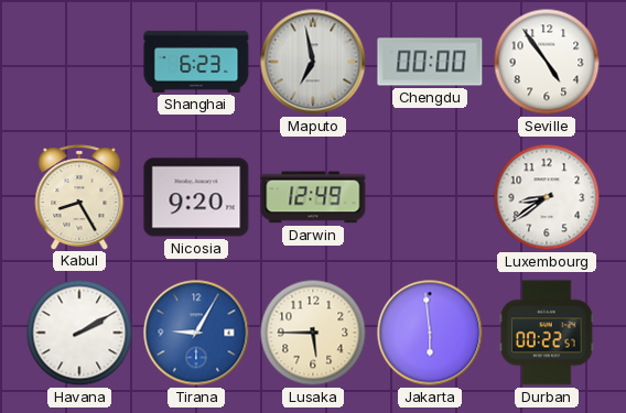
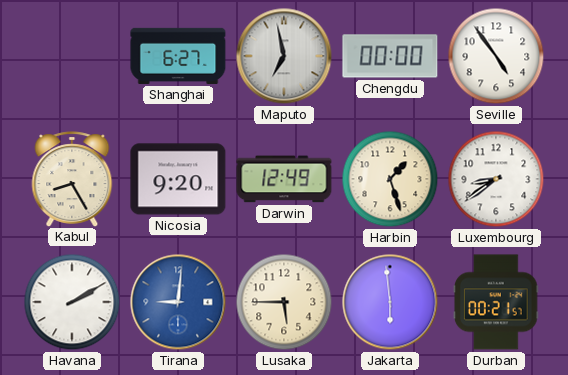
Shanghai: 6:23 -> 6:27
Harbin: none -> 1:27
Tirana: 9:05 -> 9:01
Durban: 00:22 -> 00:21
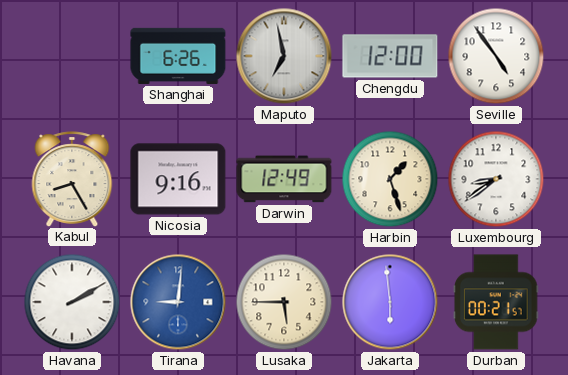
Shanghai: 6:27 -> 6:26
Chengdu: 00:00 -> 12:00
Nicosia: 9:20 -> 9:16
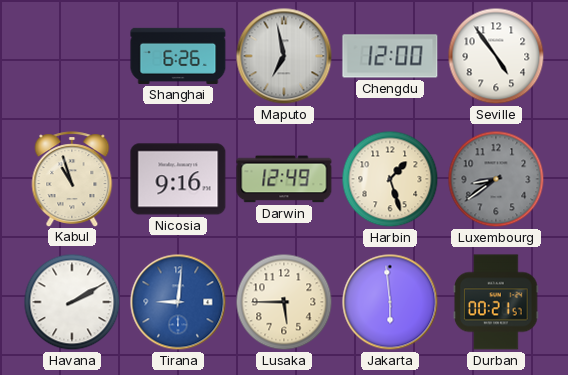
Kabul: 8:25 -> 10:57
Luxembourg dial: white -> grey
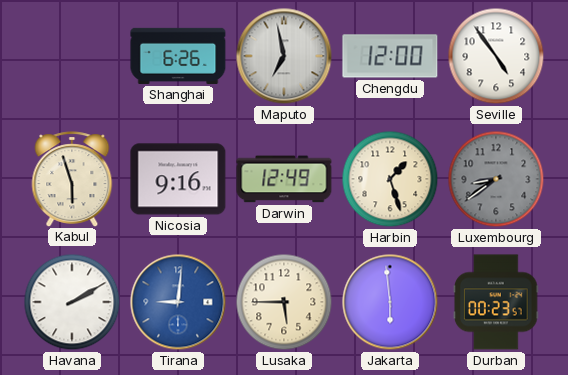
Kabul: 10:57 -> 5:57
Durban: 00:21 -> 00:23
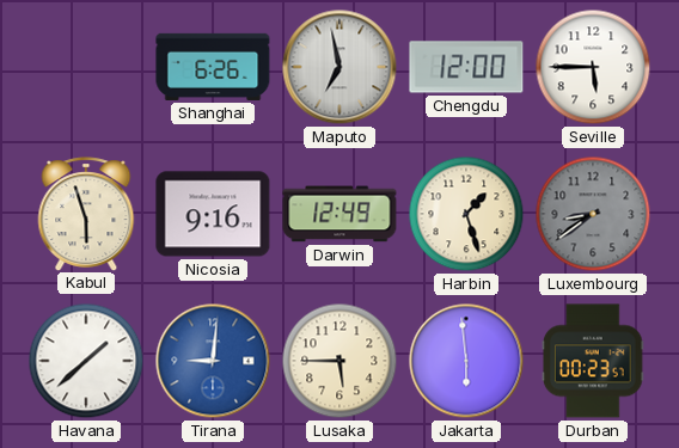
Seville: 4:54 -> 5:45
Havana: 2:10 -> 1:38
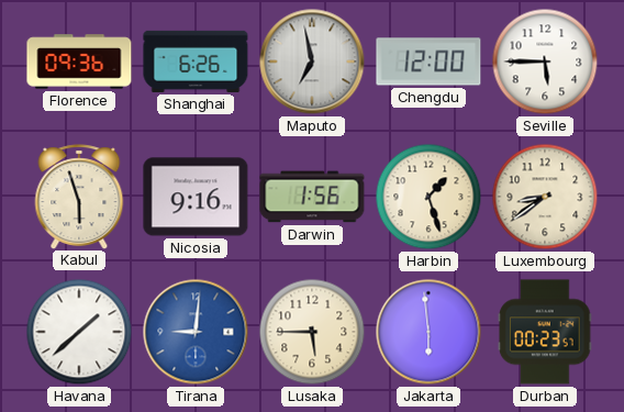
Florence: none -> 09:36
Darwin: 12:49 -> 1:56
Luxembourg dial: grey -> cream
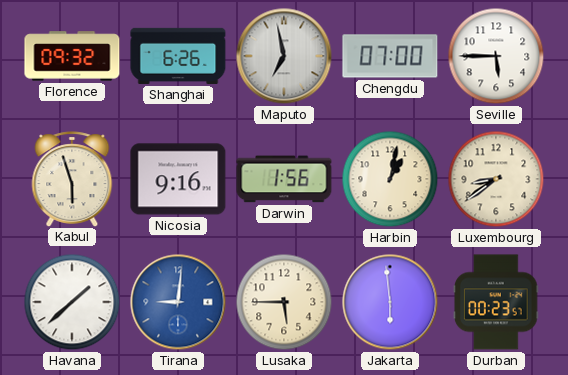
Florence: 09:36 -> 09:32
Chengdu: 12:00 -> 07:00
Harbin: 1:27 -> 1:02
